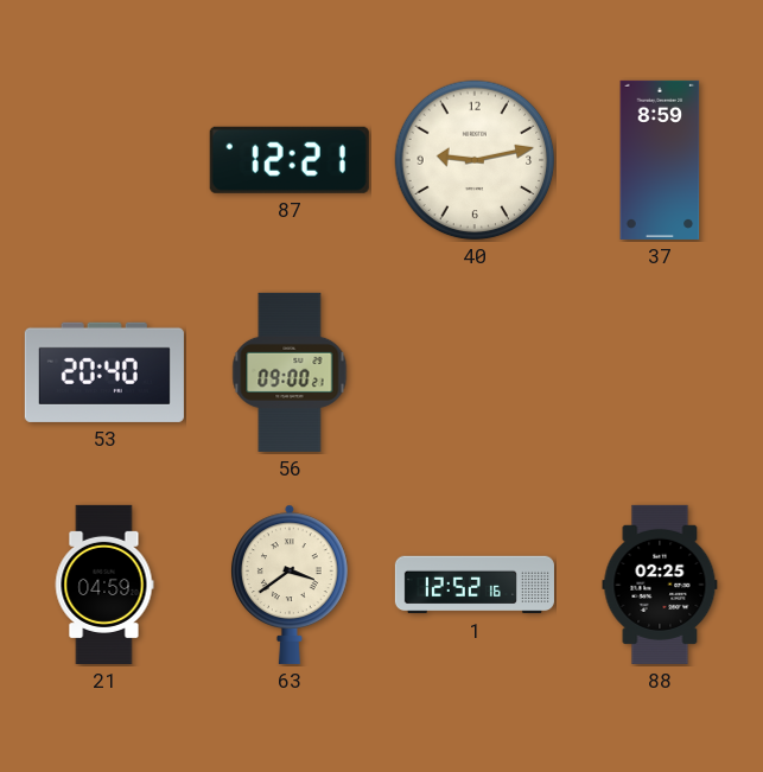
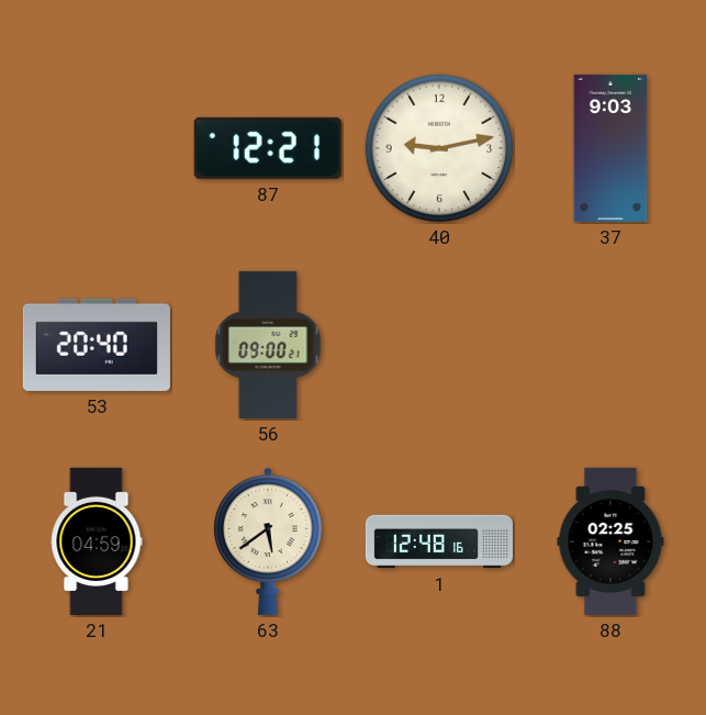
37: 8:59 -> 9:03
63: 3:39 -> 5:39
1: 12:52 -> 12:48
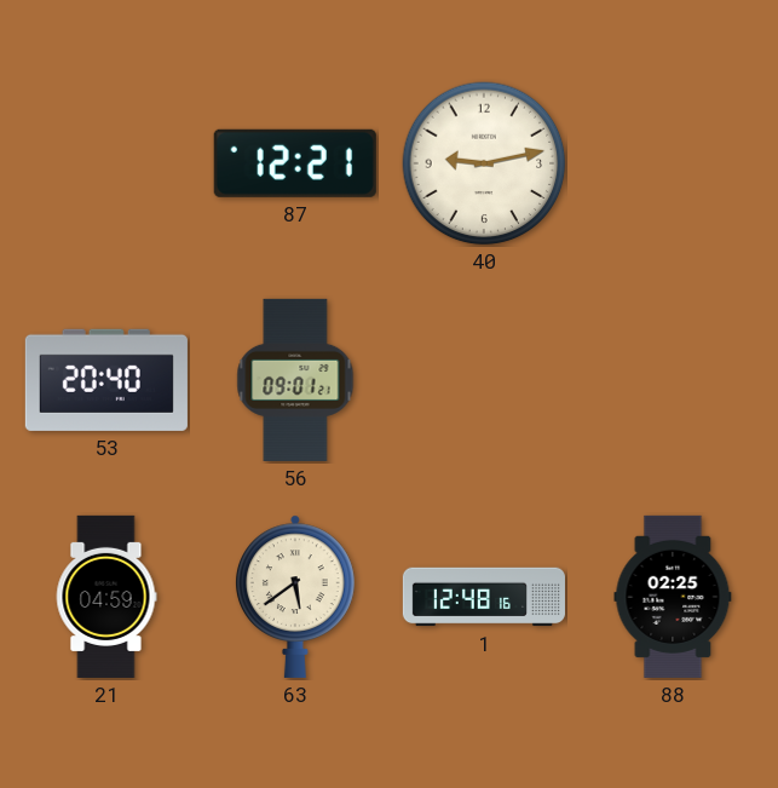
37: 9:03 -> none
56: 09:00 -> 09:01
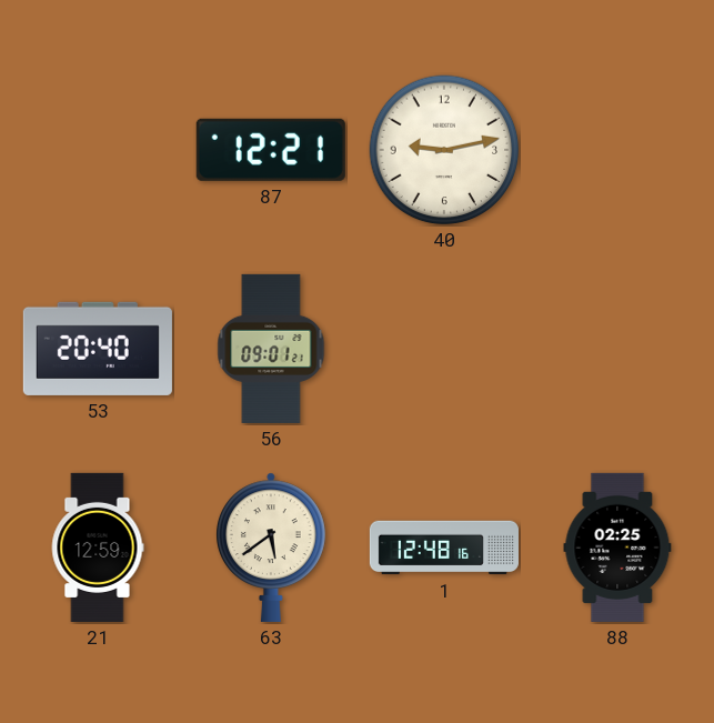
21: 04:59 -> 12:59
